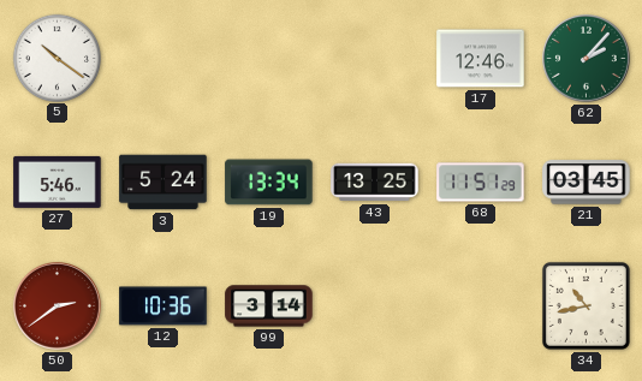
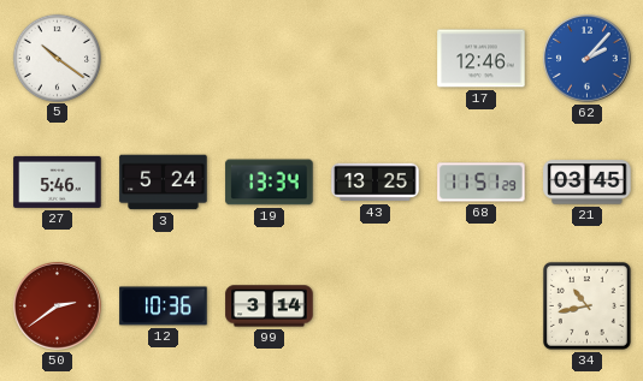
62 dial: green -> blue
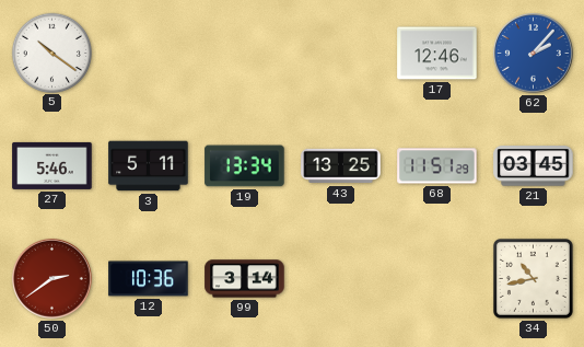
3: 5:24 -> 5:11
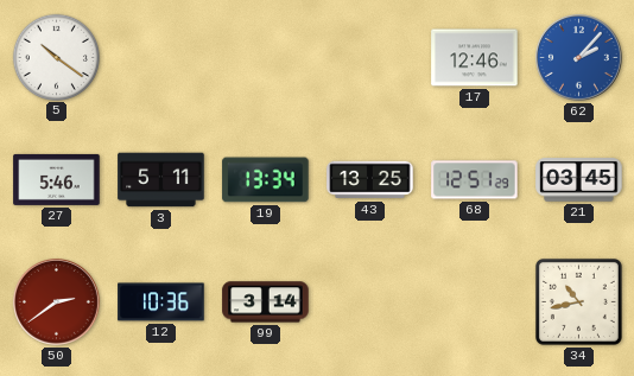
68: 11:51 -> 12:51
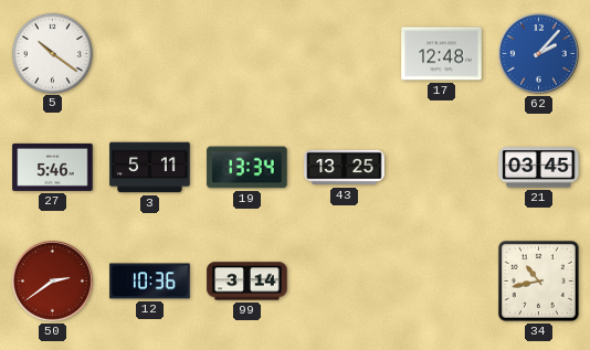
17: 12:46 -> 12:48
68: 12:51 -> none
